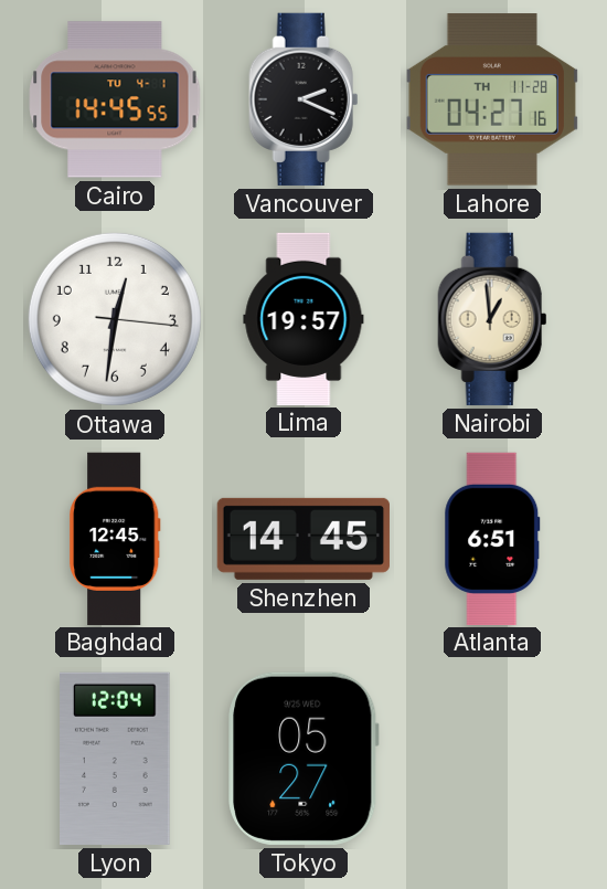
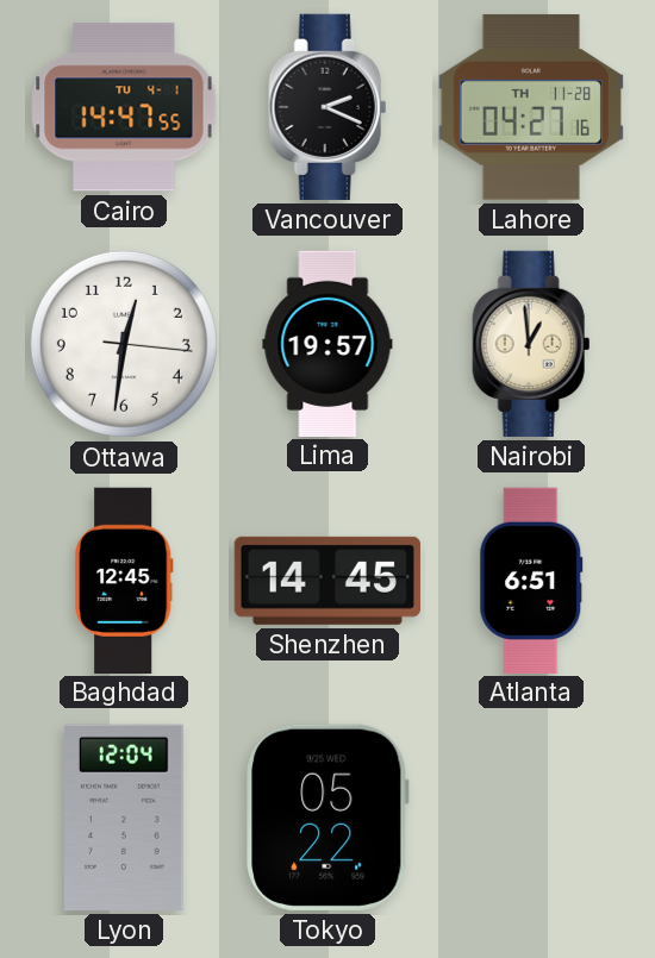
Cairo: 14:45 -> 14:47
Tokyo: 05:27 -> 05:22
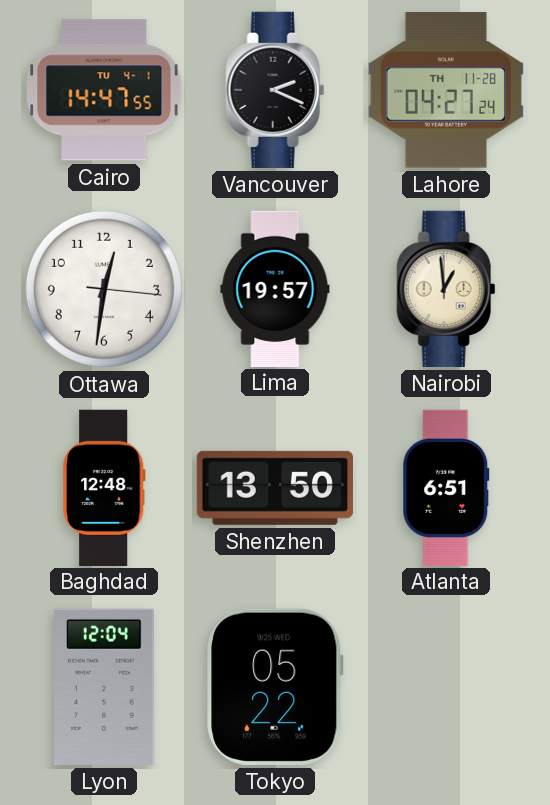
Lahore: 04:27:16 -> 04:27:24
Baghdad: 12:45 -> 12:48
Shenzhen: 14:45 -> 13:50
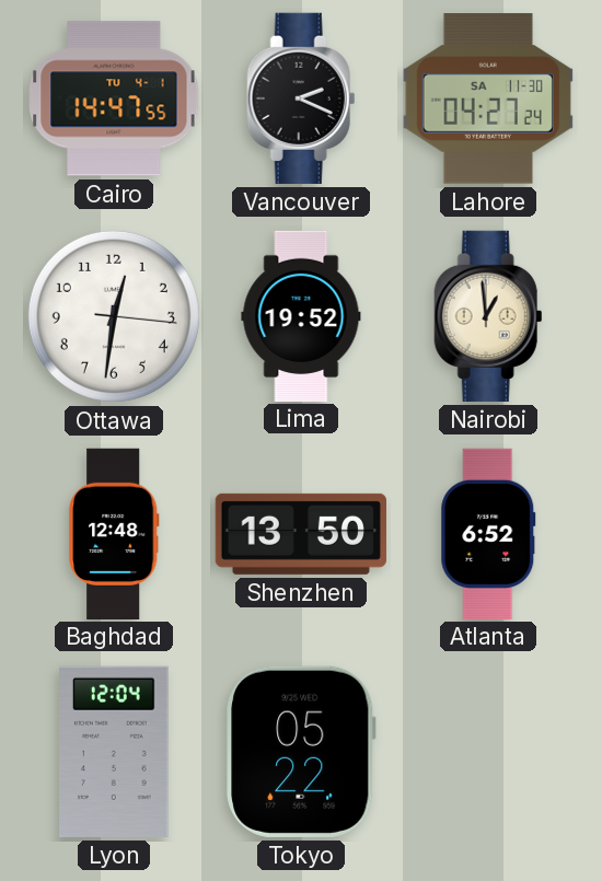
Lahore date: TH 11-28 -> SA 11-30
Lima: 19:57 -> 19:52
Atlanta: 6:51 -> 6:52
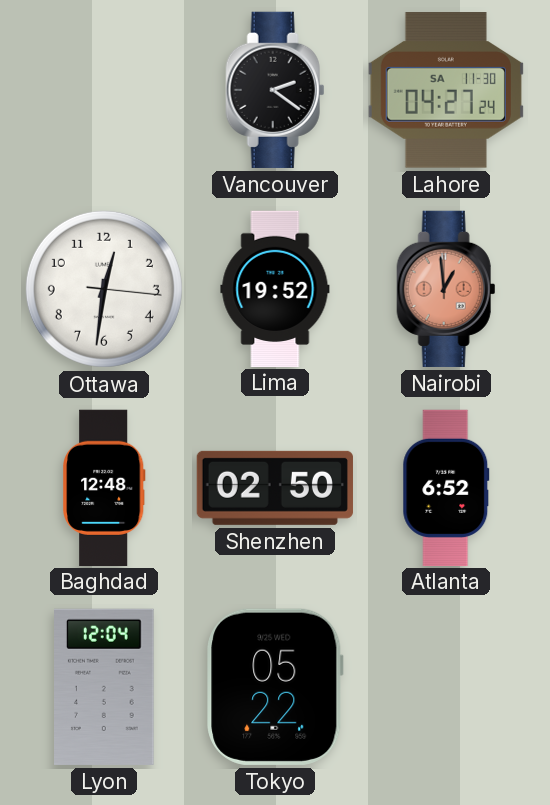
Cairo: 14:47 -> none
Vancouver: 2:19 -> 2:21
Nairobi dial: cream -> salmon
Shenzhen: 13:50 -> 02:50
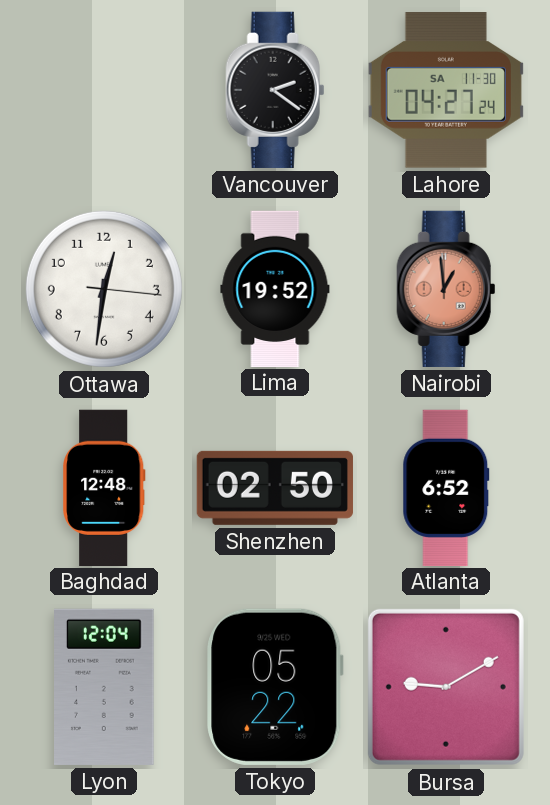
Bursa: none -> 9:10
